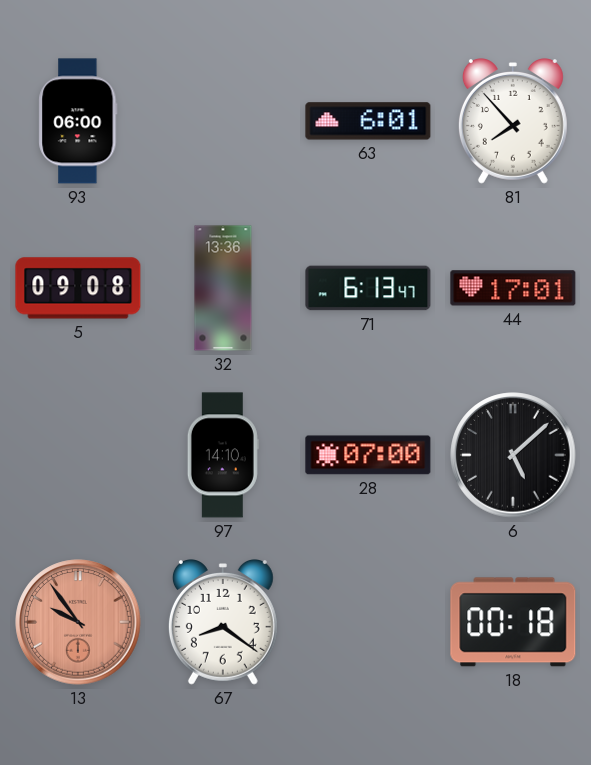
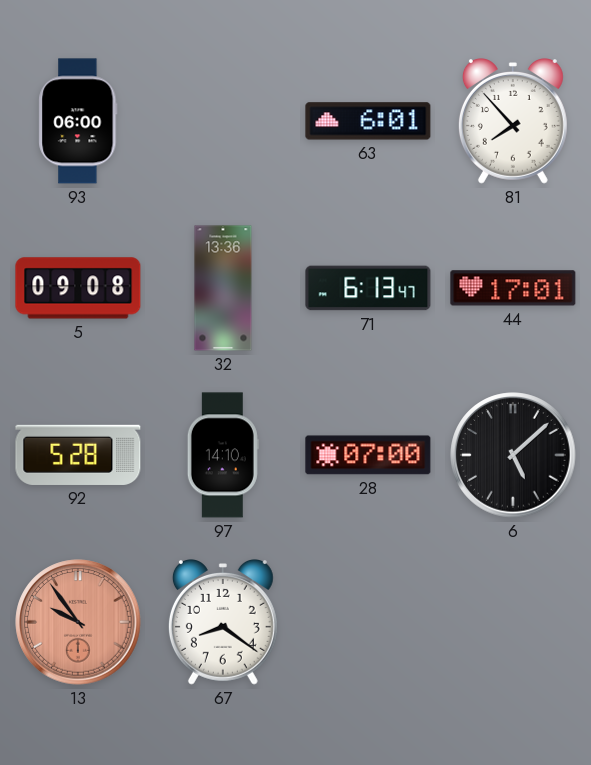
92: none -> 5:28
18: 00:18 -> none
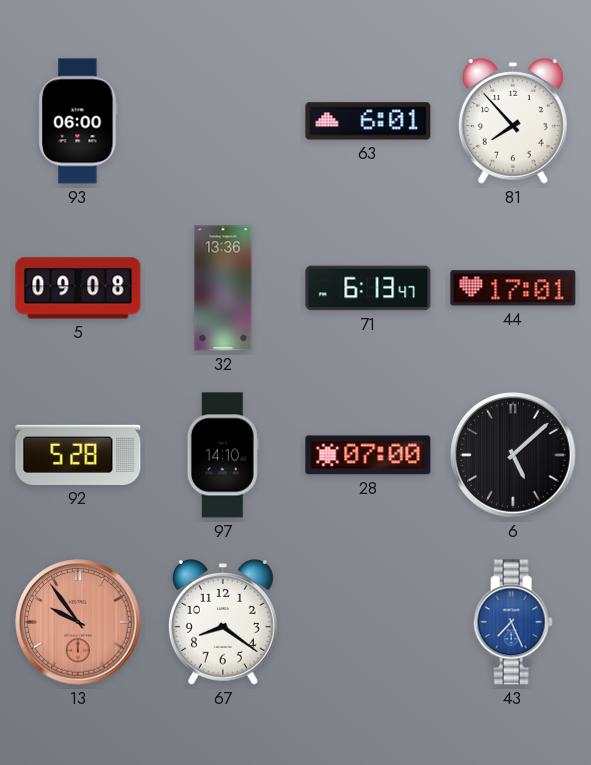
43: none -> 7:26
